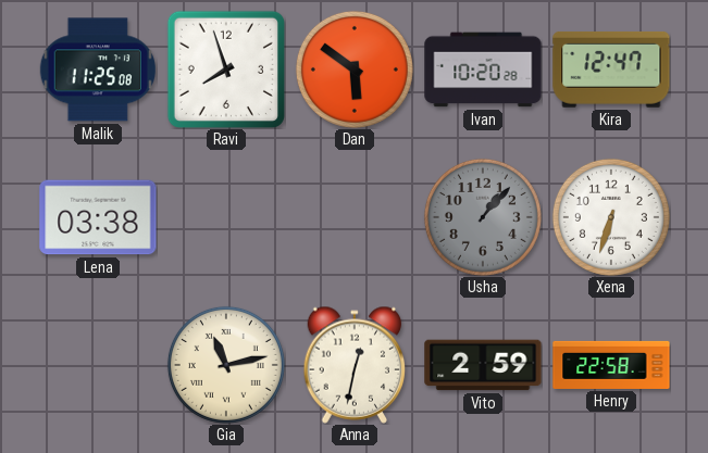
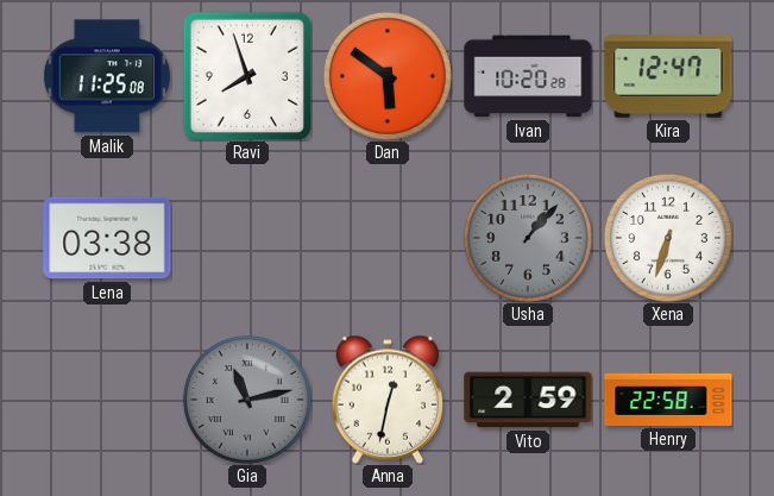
Gia dial: cream -> grey
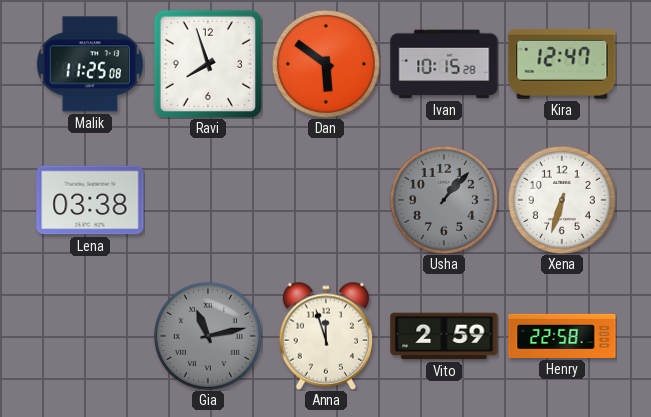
Ivan: 10:20 -> 10:15
Anna: 12:32 -> 11:57
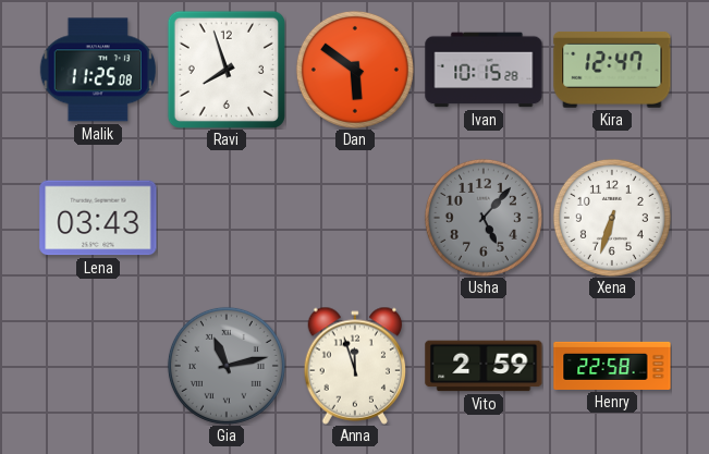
Lena: 03:38 -> 03:43
Usha: 1:07 -> 5:07
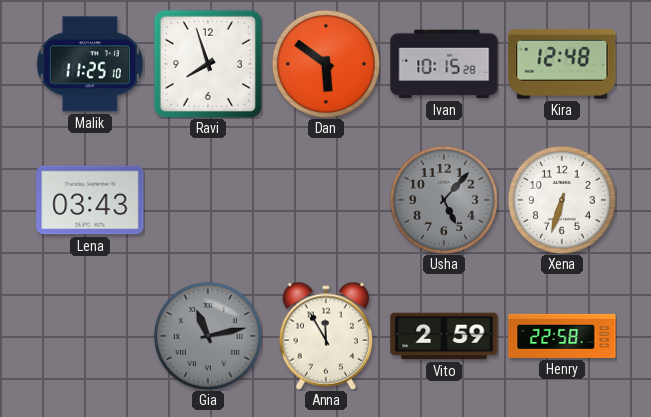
Malik: 11:25:08 -> 11:25:10
Kira: 12:47 -> 12:48
Anna: 11:57 -> 11:55
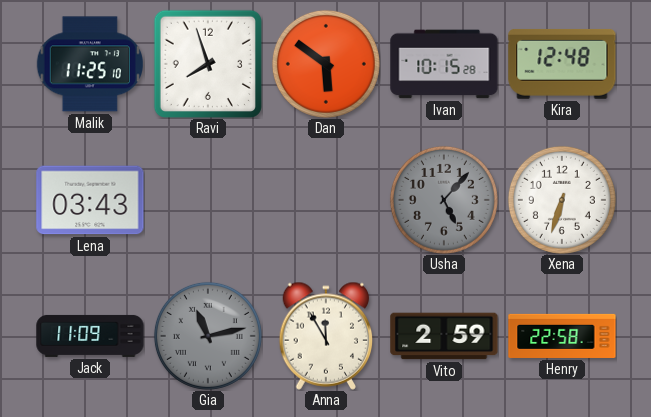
Jack: none -> 11:09
